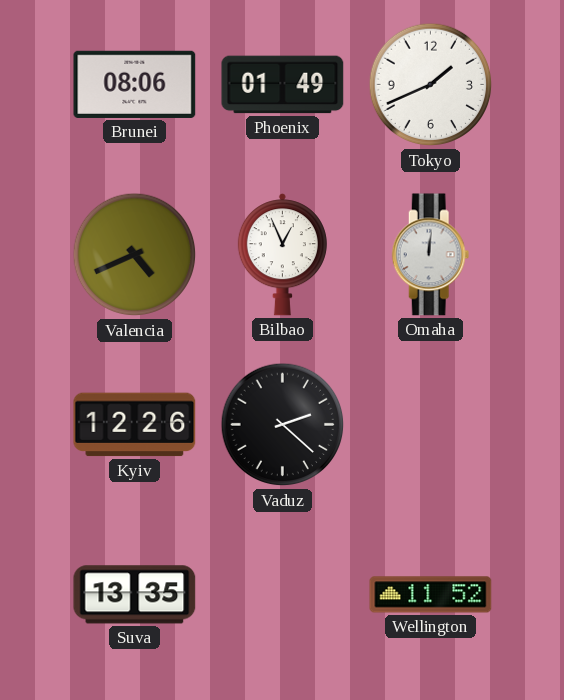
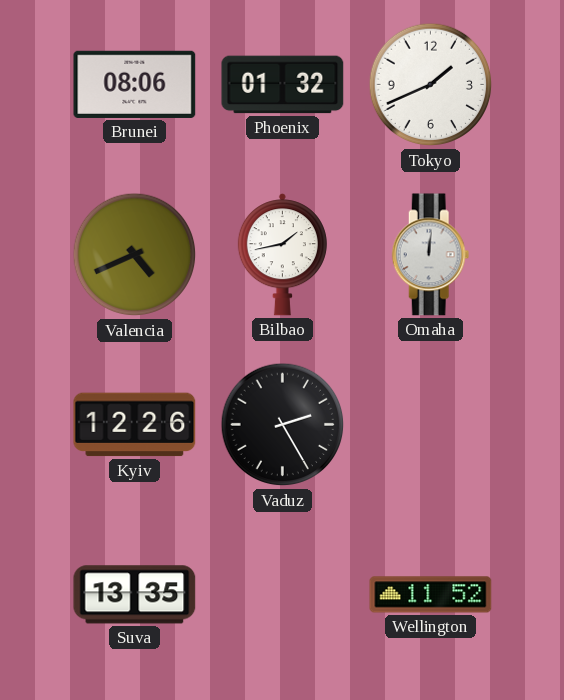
Phoenix: 01:49 -> 01:32
Bilbao: 12:56 -> 1:43
Vaduz: 2:22 -> 2:25
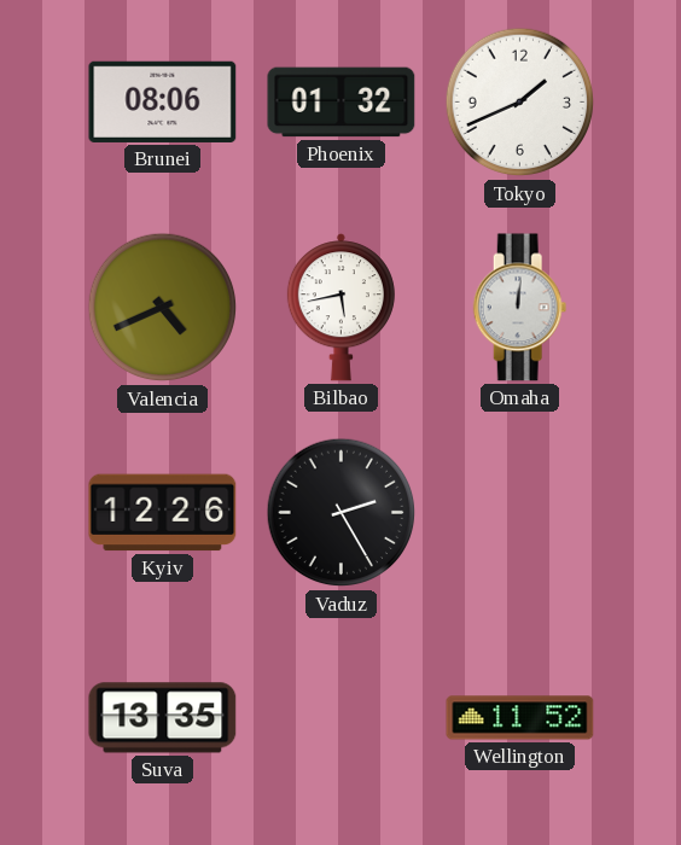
Bilbao: 1:43 -> 5:43
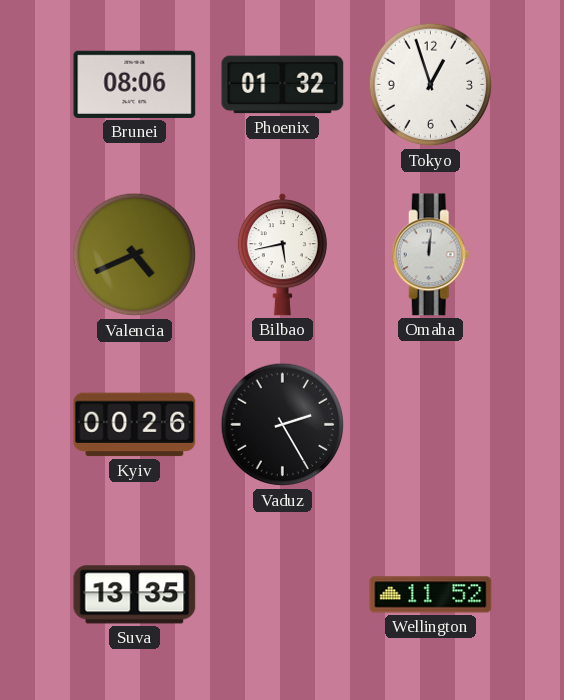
Tokyo: 1:41 -> 12:57
Kyiv: 12:26 -> 00:26
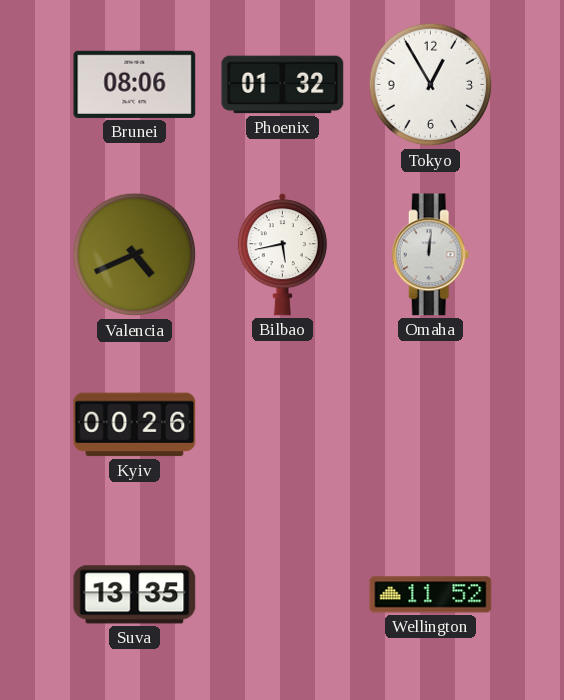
Tokyo: 12:57 -> 12:55
Vaduz: 2:25 -> none
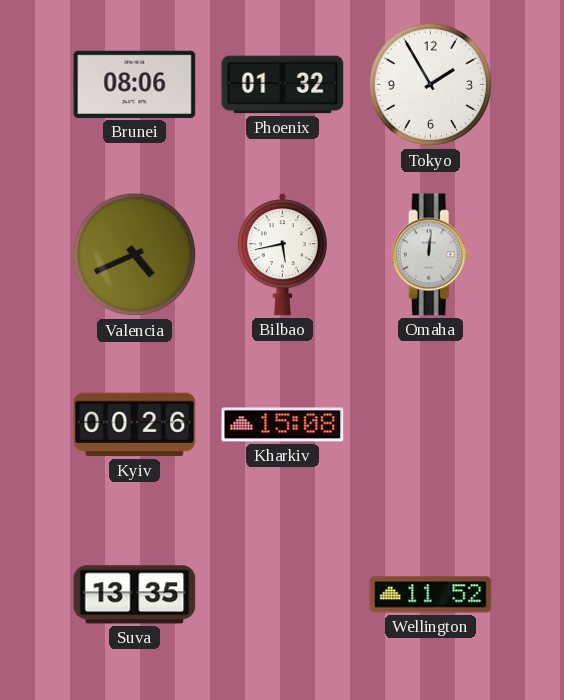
Tokyo: 12:55 -> 1:55
Kharkiv: none -> 15:08
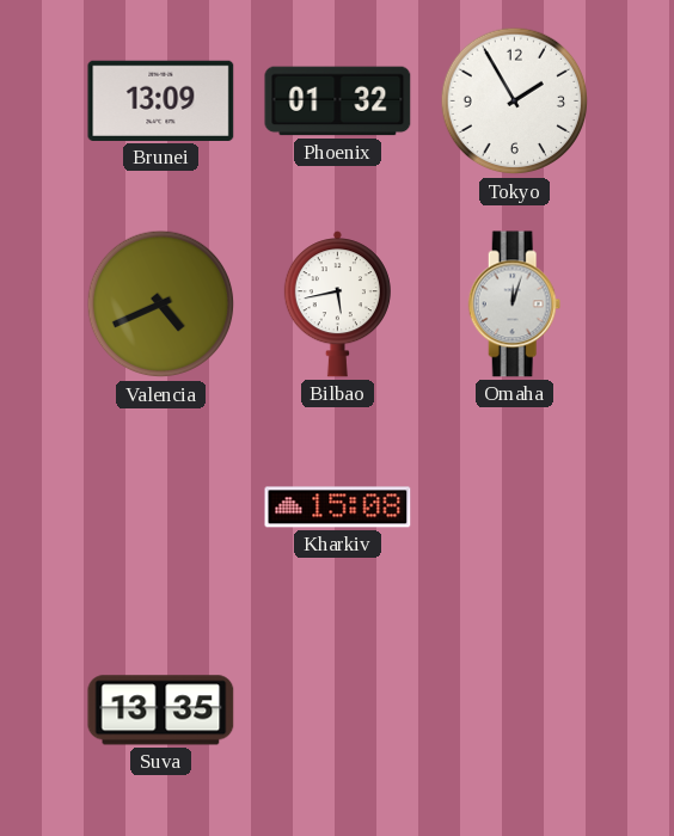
Brunei: 08:06 -> 13:09
Omaha: 12:01 -> 12:03
Kyiv: 00:26 -> none
Wellington: 11:52 -> none
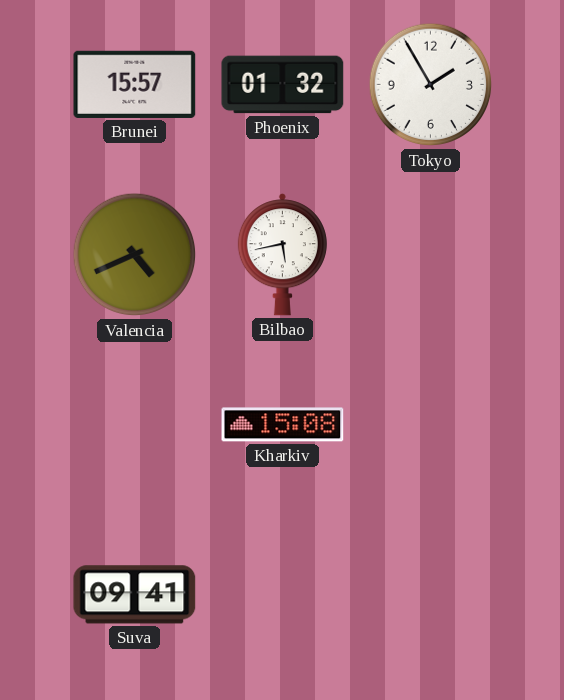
Brunei: 13:09 -> 15:57
Omaha: 12:03 -> none
Suva: 13:35 -> 09:41
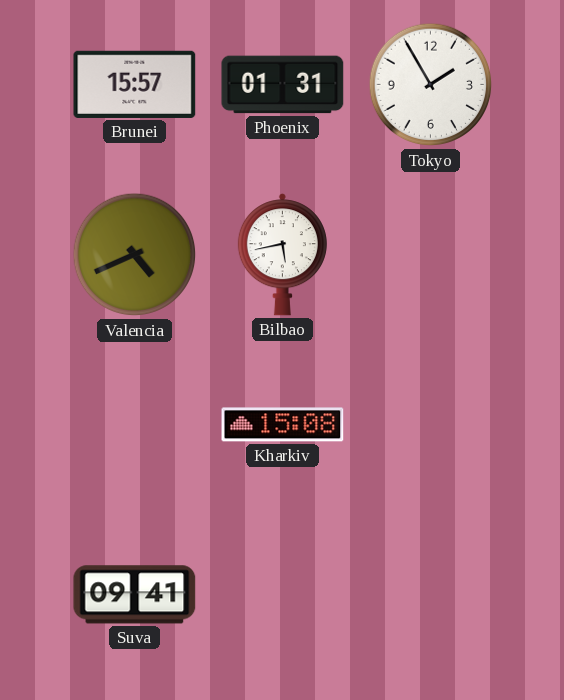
Phoenix: 01:32 -> 01:31
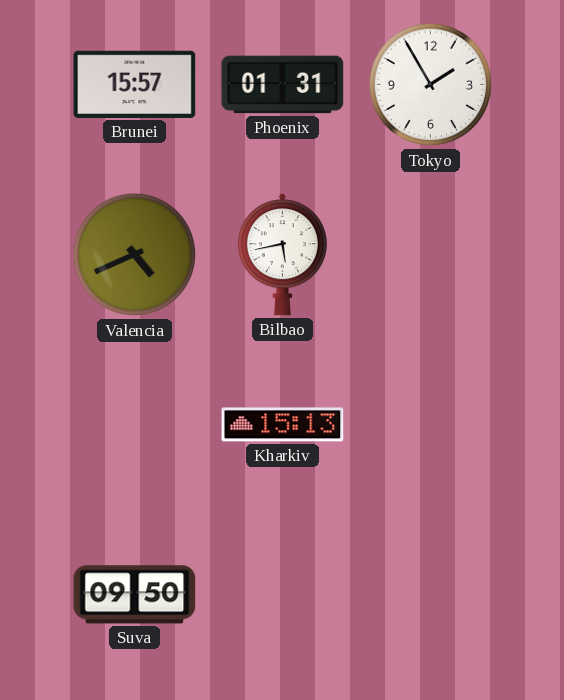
Kharkiv: 15:08 -> 15:13
Suva: 09:41 -> 09:50
